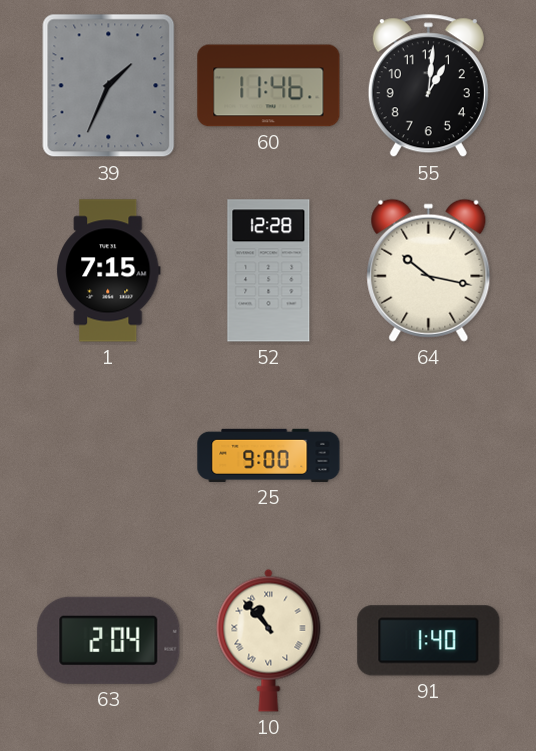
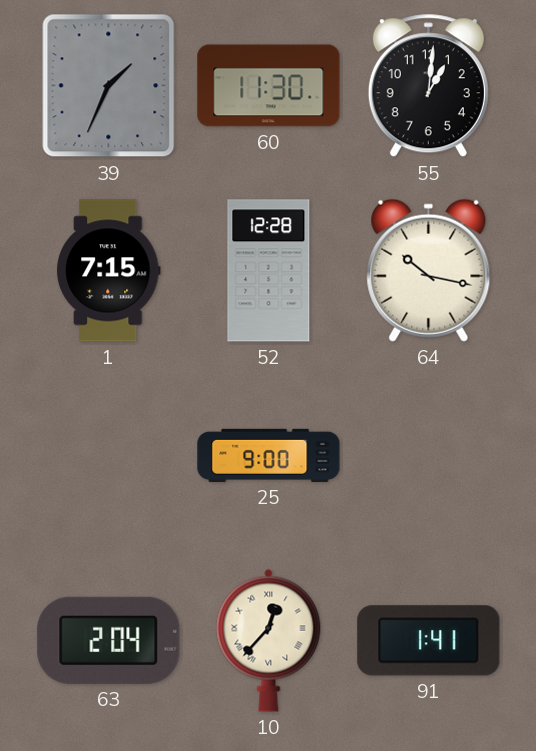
60: 11:46 -> 11:30
10: 10:53 -> 12:37
91: 1:40 -> 1:41
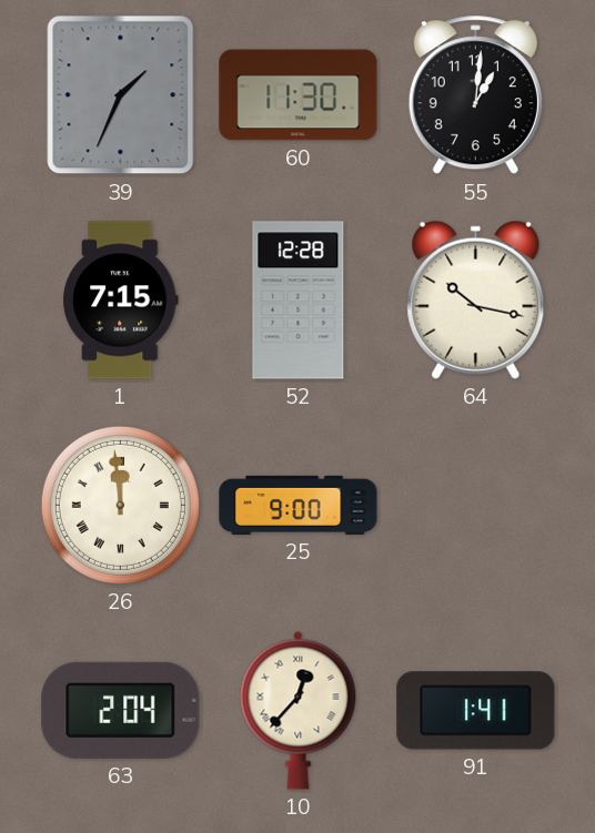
26: none -> 11:59
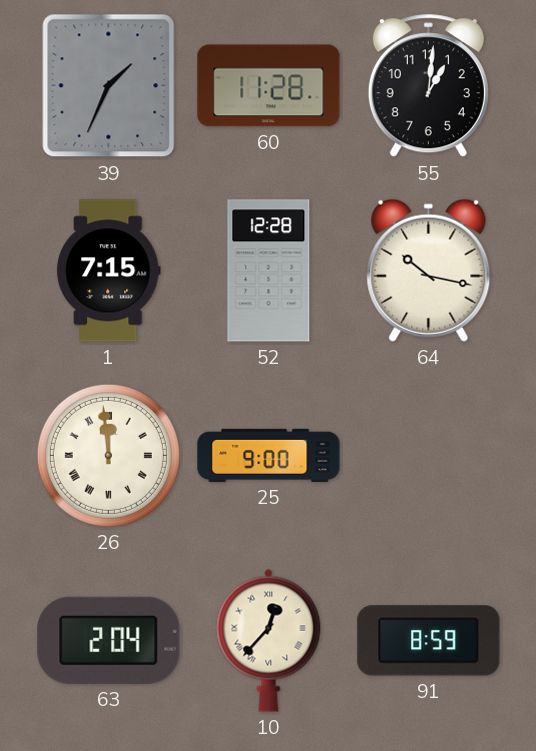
60: 11:30 -> 11:28
91: 1:41 -> 8:59
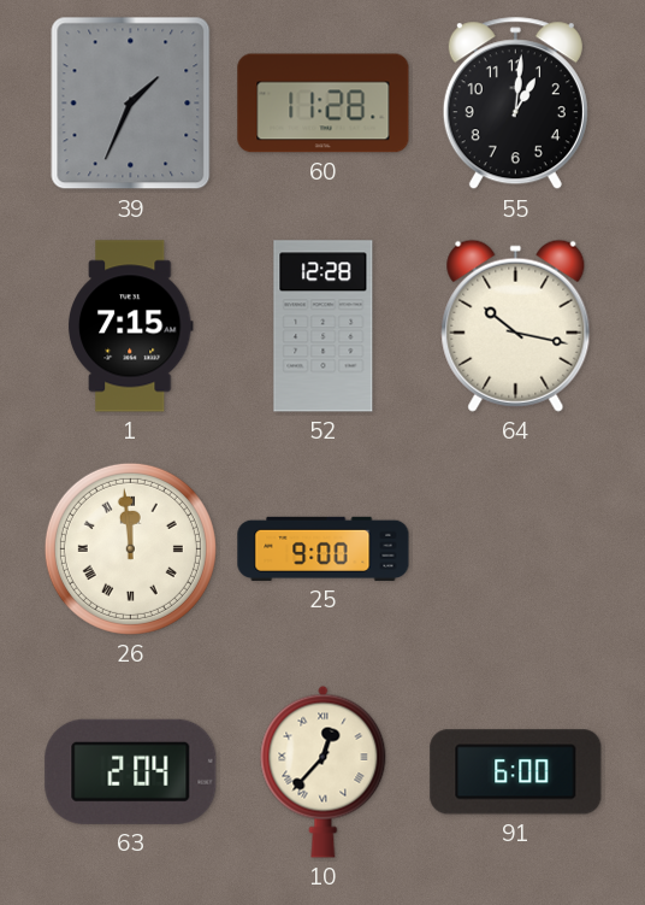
91: 8:59 -> 6:00
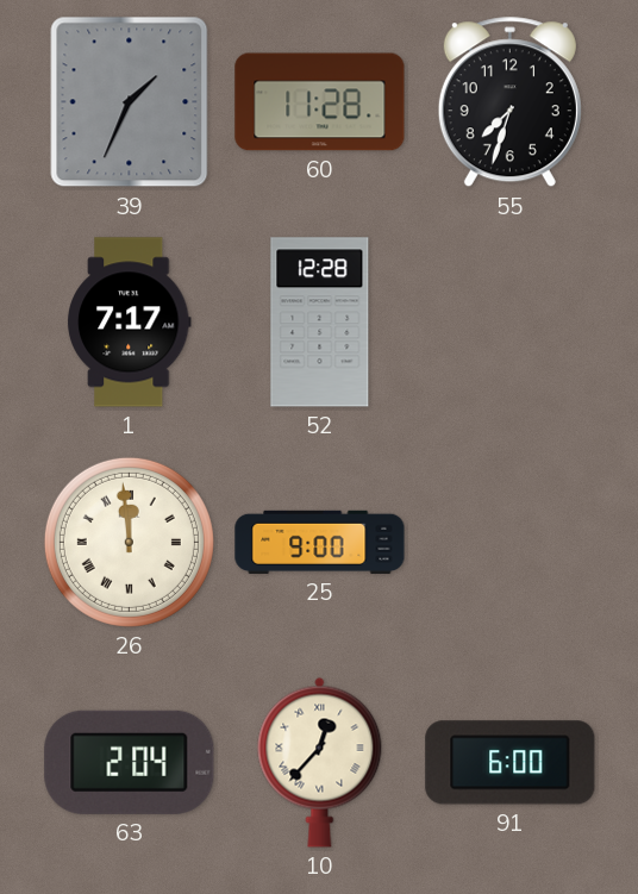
55: 1:01 -> 7:33
1: 7:15 -> 7:17
64: 10:17 -> none
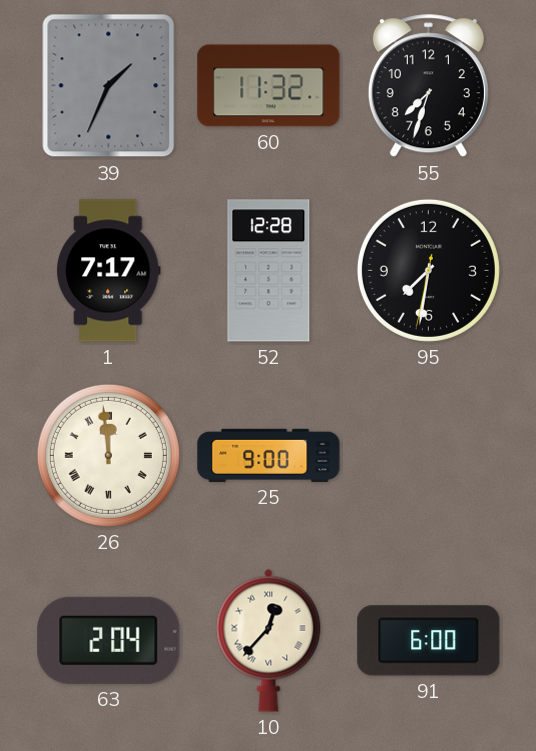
60: 11:28 -> 11:32
95: none -> 7:31
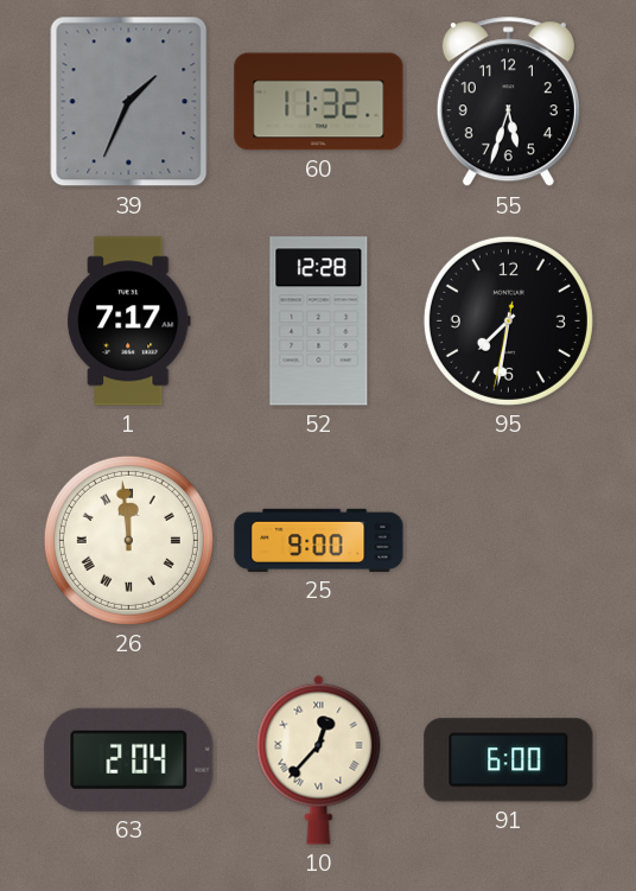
55: 7:33 -> 5:33
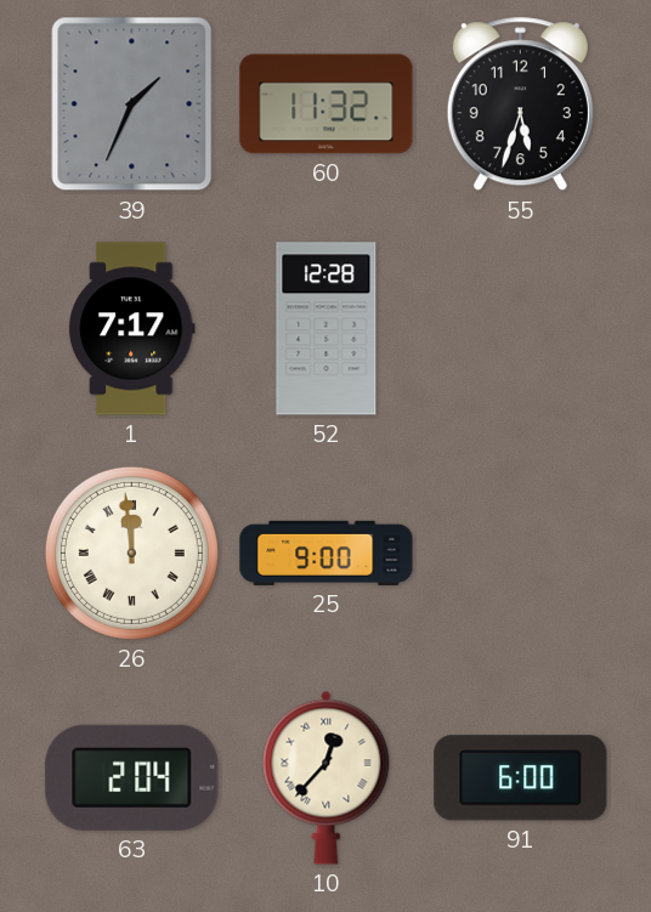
95: 7:31 -> none
